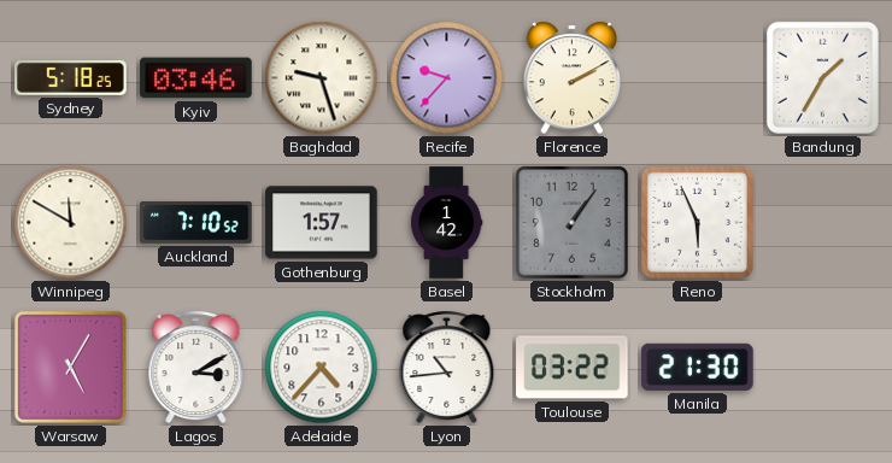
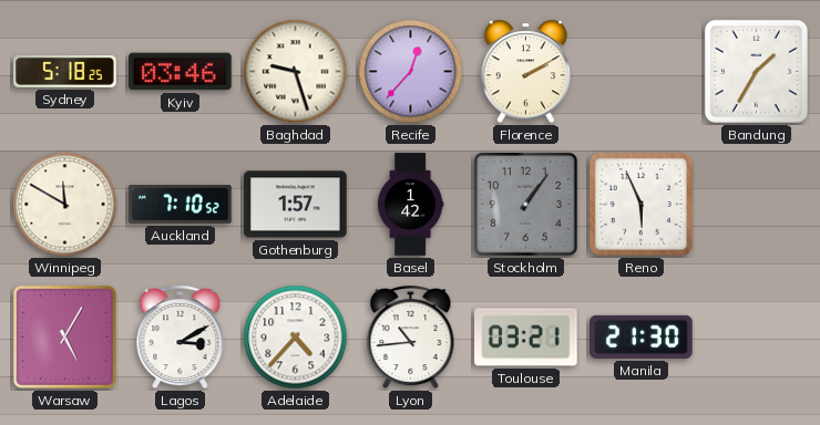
Recife: 9:37 -> 12:37
Toulouse: 03:22 -> 03:21
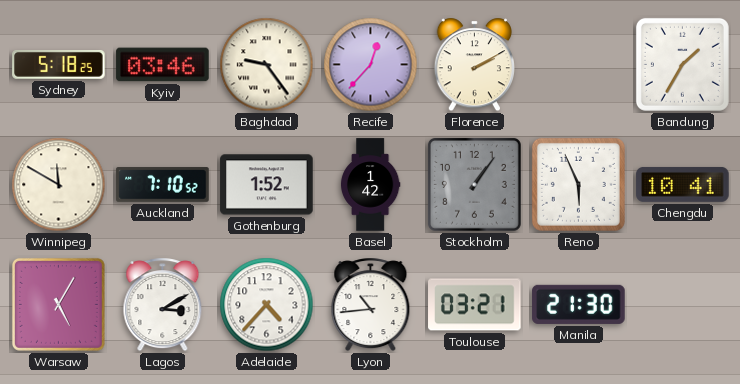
Baghdad: 9:27 -> 9:24
Gothenburg: 1:57 -> 1:52
Chengdu: none -> 10:41
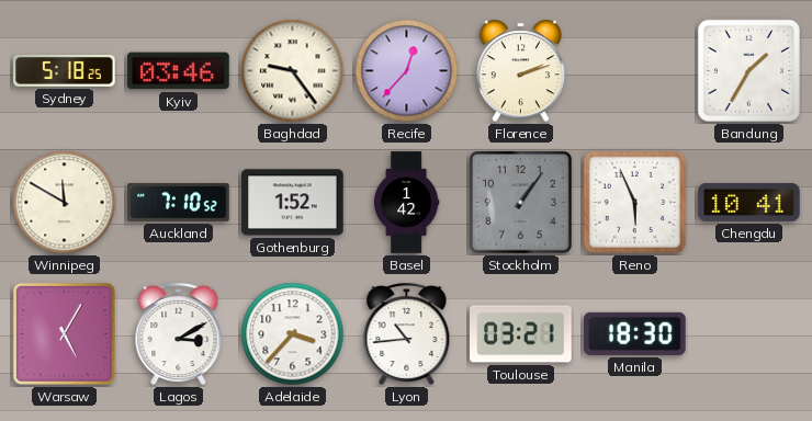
Florence: 2:10 -> 2:12
Adelaide: 4:37 -> 3:37
Manila: 21:30 -> 18:30
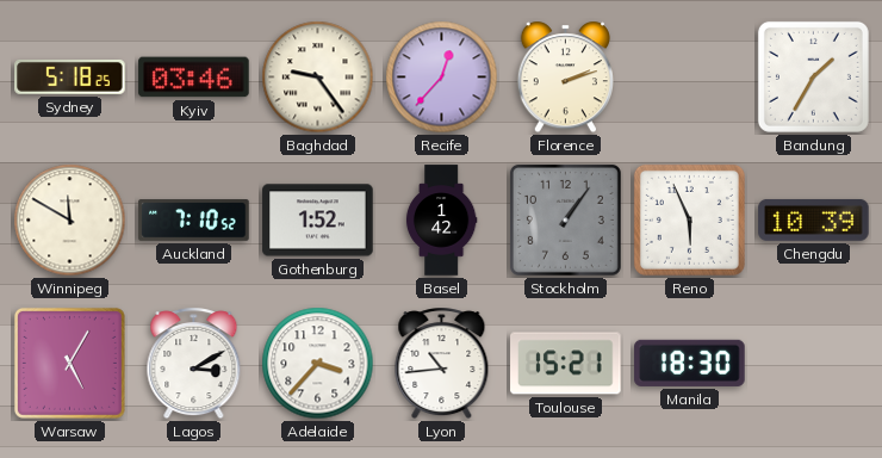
Chengdu: 10:41 -> 10:39
Toulouse: 03:21 -> 15:21
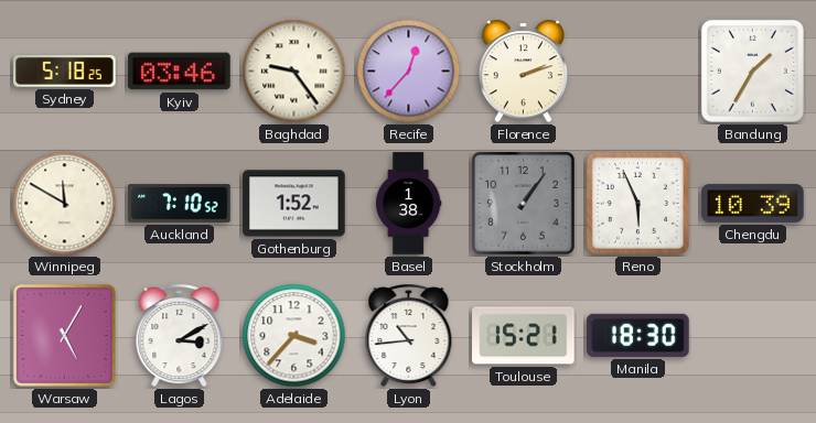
Basel: 1:42 -> 1:38
